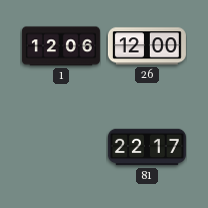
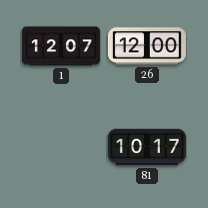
1: 12:06 -> 12:07
81: 22:17 -> 10:17
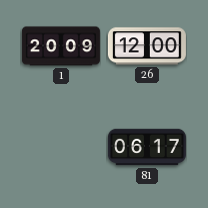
1: 12:07 -> 20:09
81: 10:17 -> 06:17
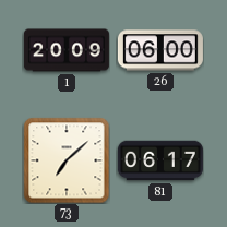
26: 12:00 -> 06:00
73: none -> 7:08
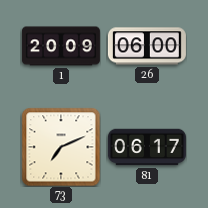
73: 7:08 -> 7:11
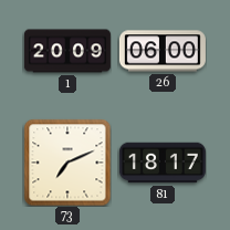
81: 06:17 -> 18:17
